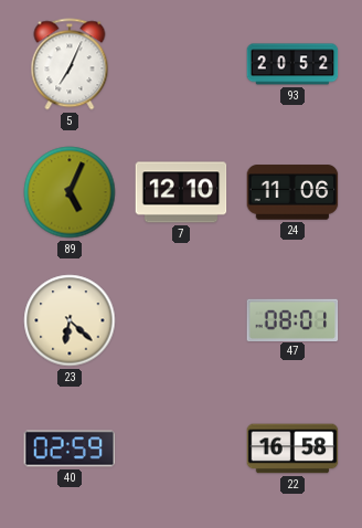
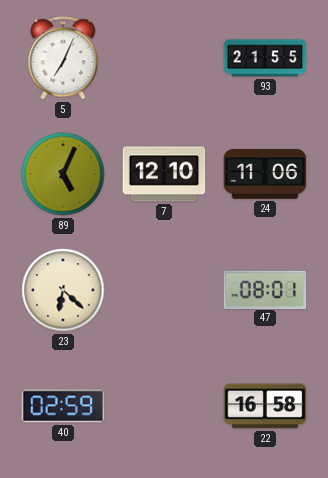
93: 20:52 -> 21:55
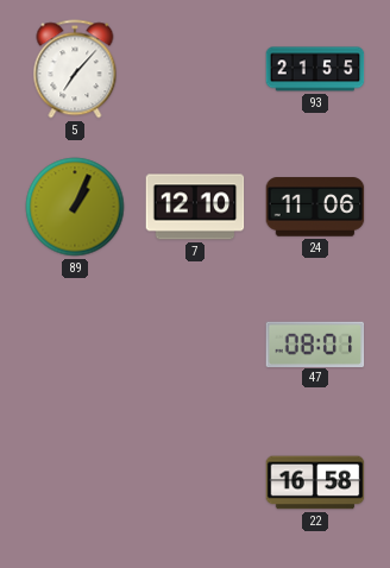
5: 7:04 -> 7:07
89: 5:04 -> 1:04
23: 6:22 -> none
40: 02:59 -> none
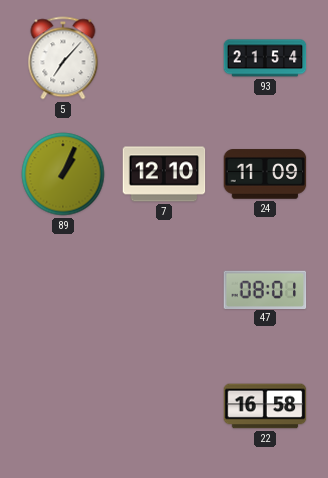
93: 21:55 -> 21:54
24: 11:06 -> 11:09
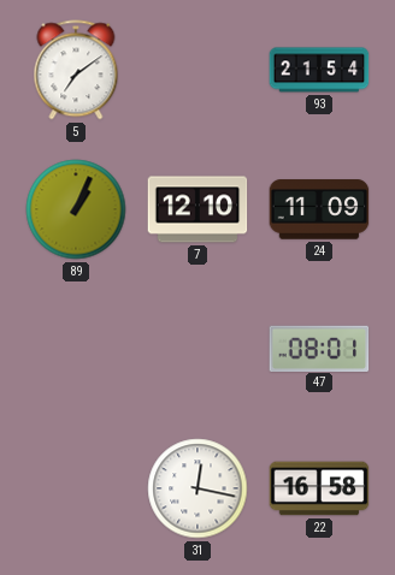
5: 7:07 -> 7:09
31: none -> 12:17
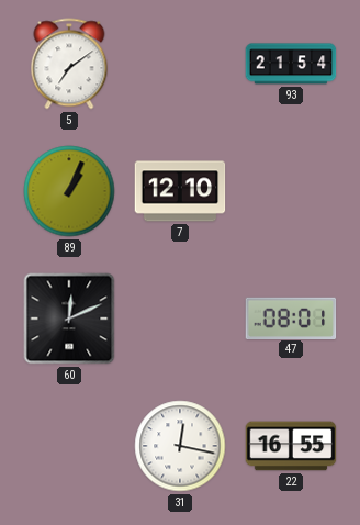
24: 11:09 -> none
60: none -> 12:11
22: 16:58 -> 16:55
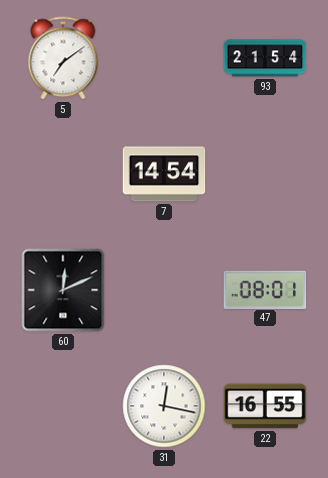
89: 1:04 -> none
7: 12:10 -> 14:54
